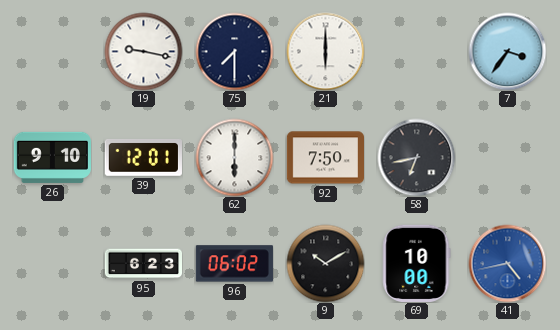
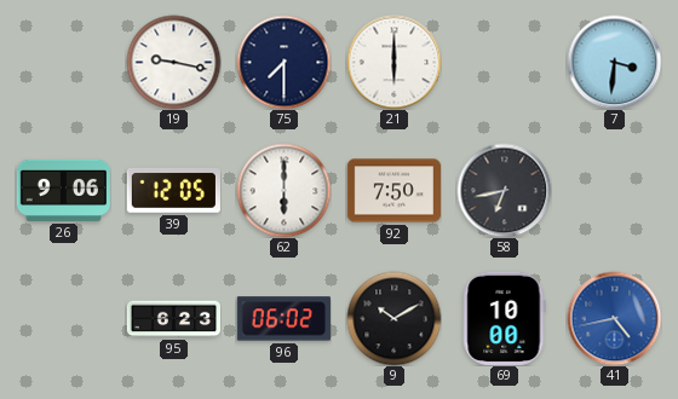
7: 3:36 -> 3:31
26: 9:10 -> 9:06
39: 12:01 -> 12:05
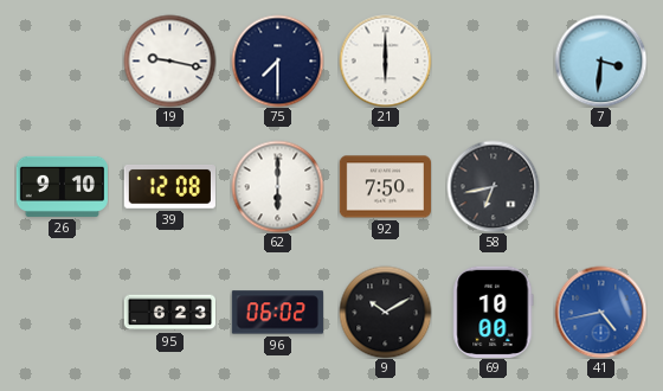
26: 9:06 -> 9:10
39: 12:05 -> 12:08
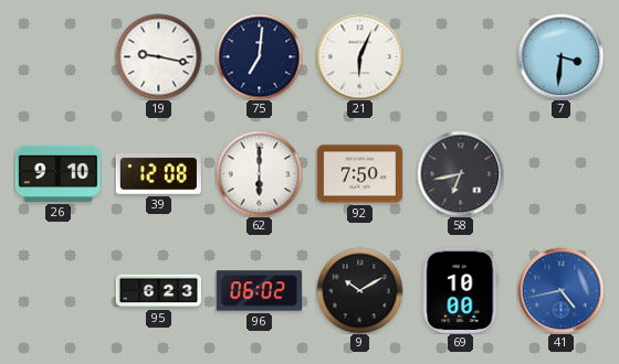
75: 7:30 -> 7:01
21: 6:00 -> 6:04
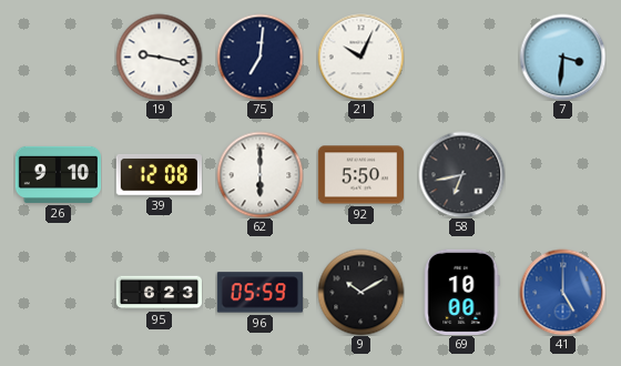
21: 6:04 -> 10:04
92: 7:50 -> 5:50
96: 06:02 -> 05:59
41: 4:43 -> 5:00
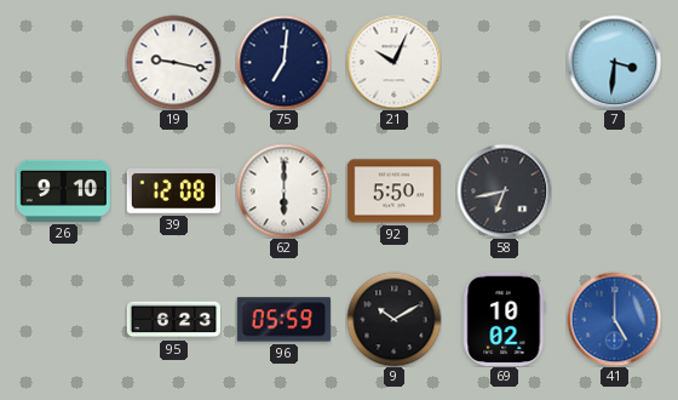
69: 10:00 -> 10:02
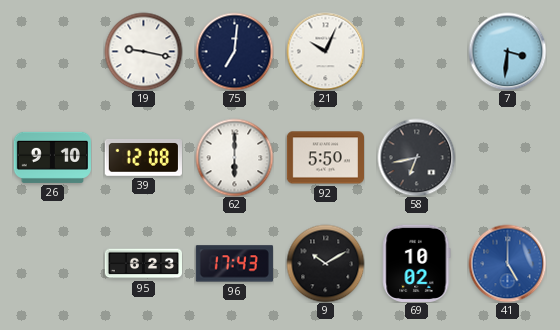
96: 05:59 -> 17:43
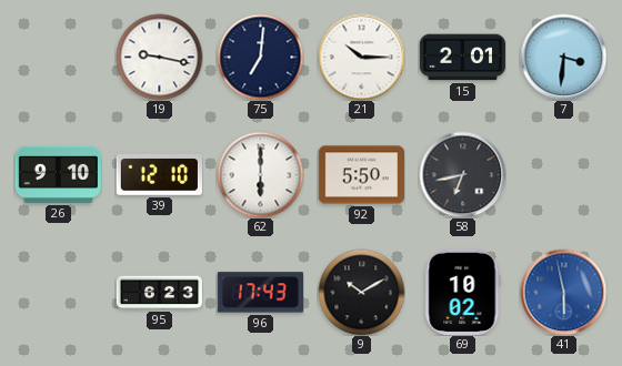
21: 10:04 -> 10:15
15: none -> 2:01
39: 12:08 -> 12:10
41: 5:00 -> 5:58
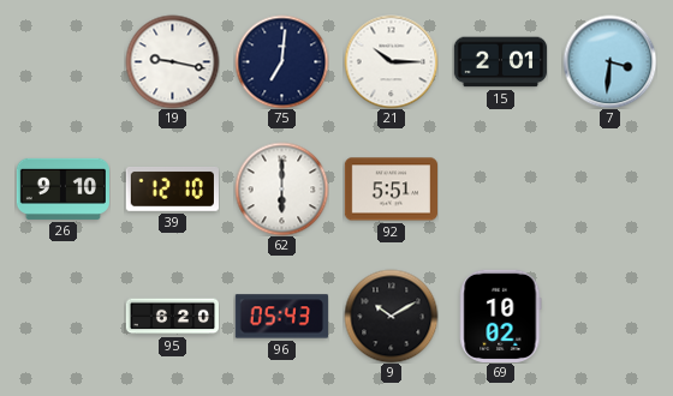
92: 5:50 -> 5:51
58: 6:43 -> none
95: 6:23 -> 6:20
96: 17:43 -> 05:43
41: 5:58 -> none
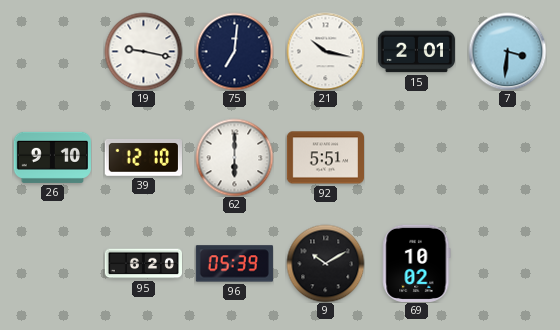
21: 10:15 -> 10:17
96: 05:43 -> 05:39
